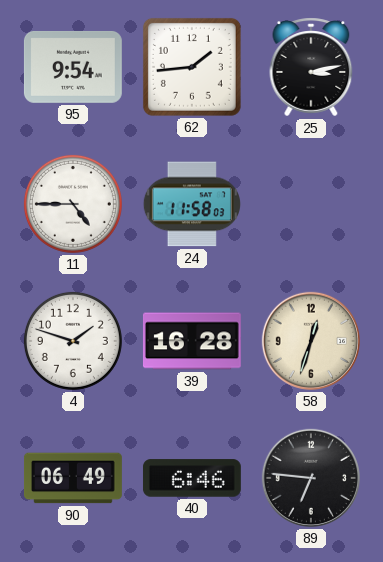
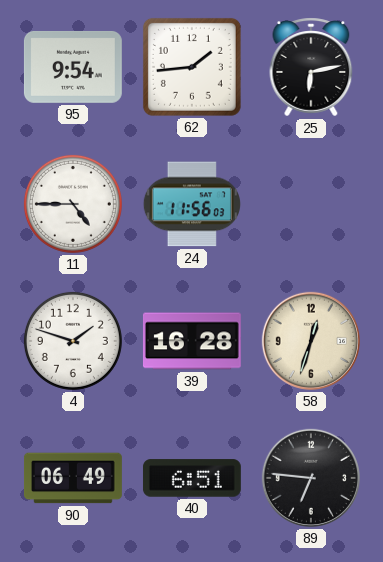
25: 3:13 -> 6:13
24: 11:58 -> 11:56
40: 6:46 -> 6:51
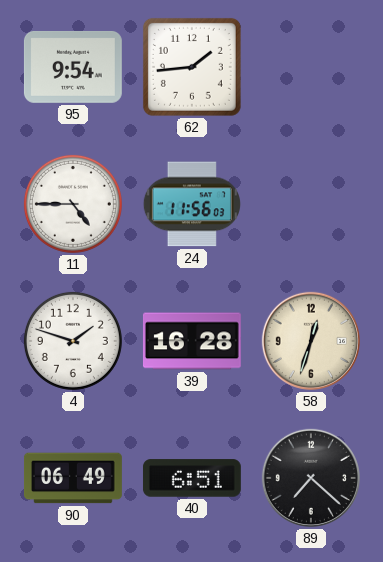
25: 6:13 -> none
89: 6:46 -> 7:22
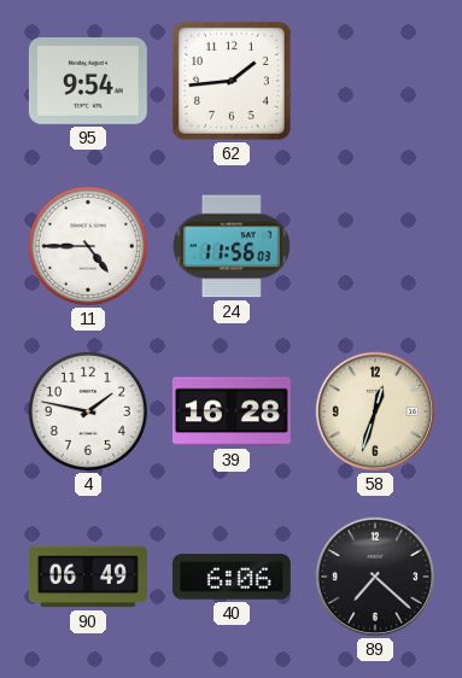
4: 1:48 -> 1:47
40: 6:51 -> 6:06
